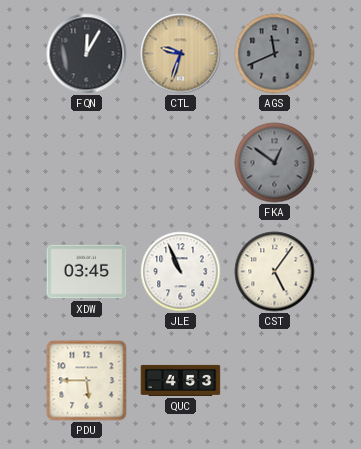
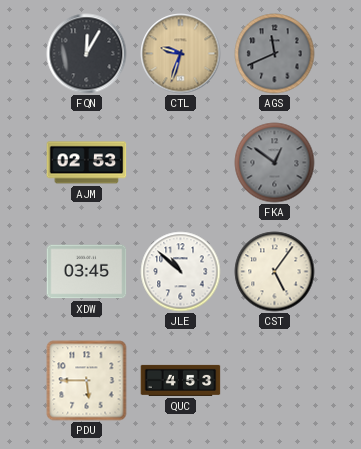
AJM: none -> 02:53
JLE: 10:56 -> 10:52
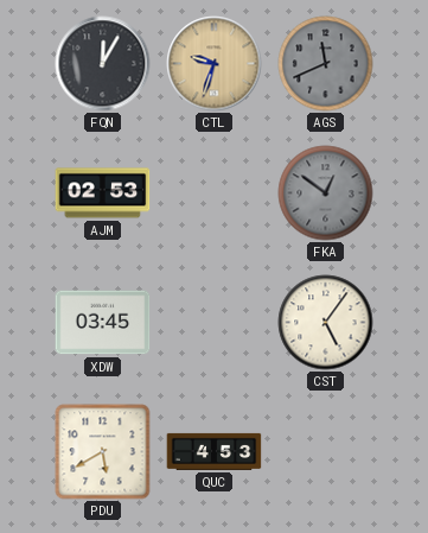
JLE: 10:52 -> none
PDU: 5:45 -> 5:40
